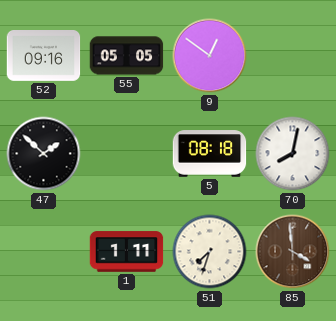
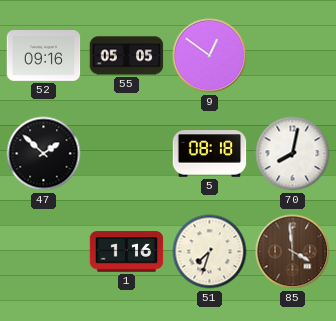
1: 1:11 -> 1:16
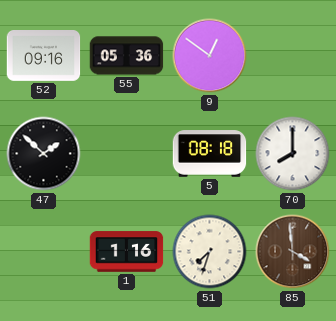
55: 05:05 -> 05:36
70: 8:02 -> 8:00
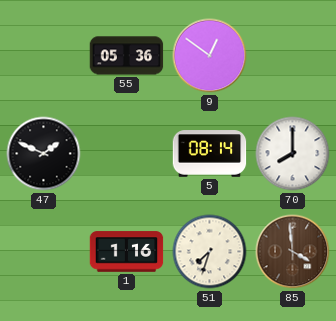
52: 09:16 -> none
47: 1:52 -> 1:49
5: 08:18 -> 08:14
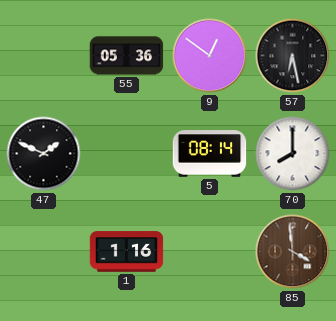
57: none -> 6:28
51: 7:33 -> none
